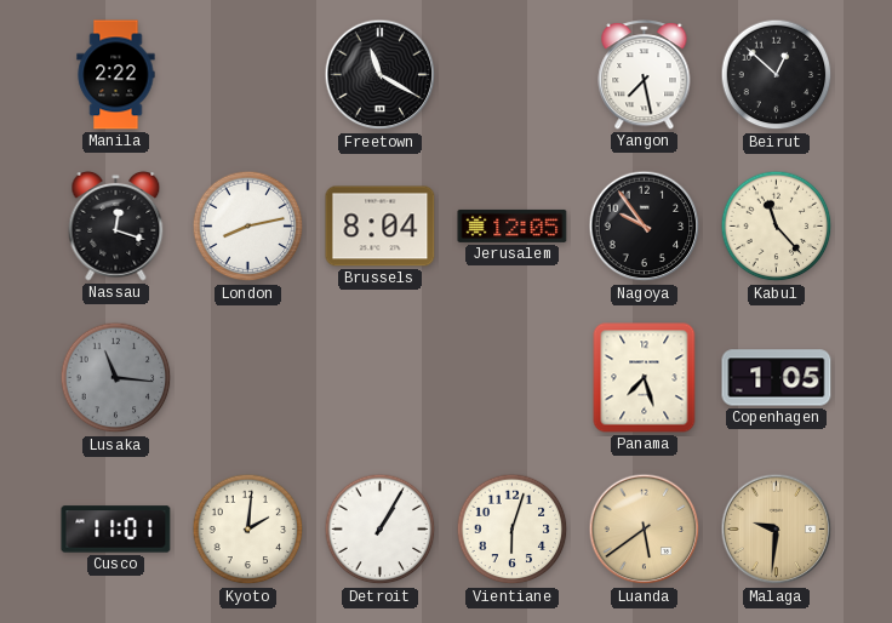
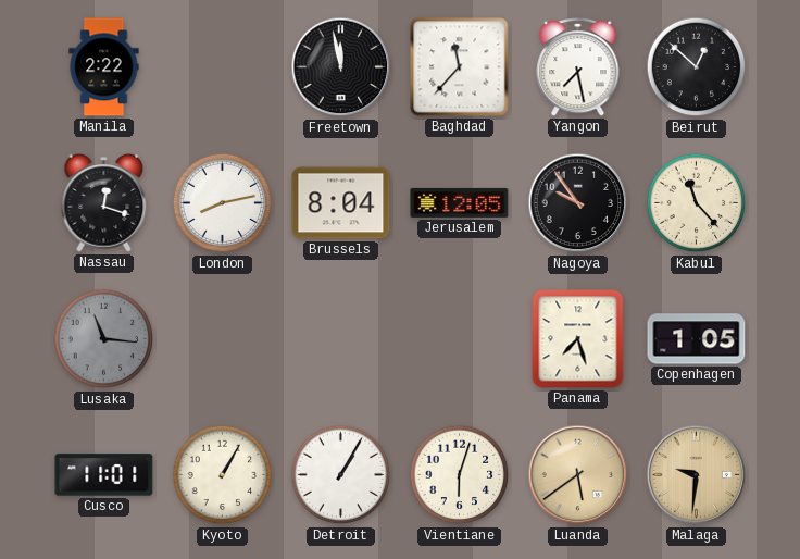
Freetown: 11:20 -> 11:58
Baghdad: none -> 11:37
Kyoto: 2:01 -> 1:05
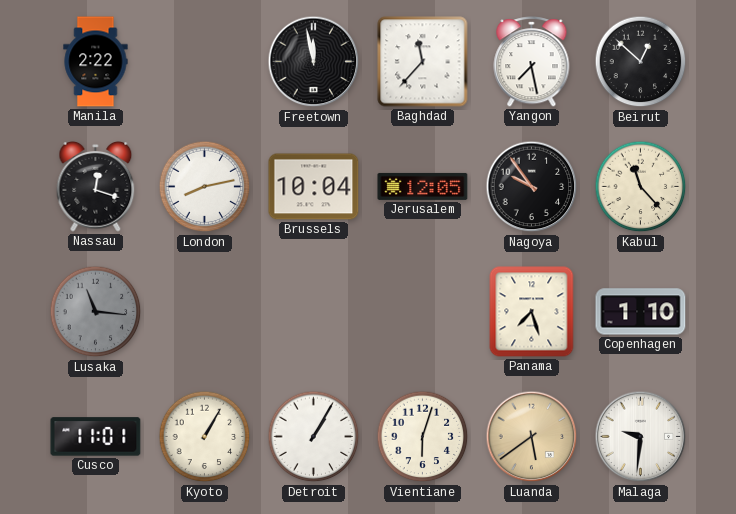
Brussels: 8:04 -> 10:04
Copenhagen: 1:05 -> 1:10
Malaga dial: champagne -> white
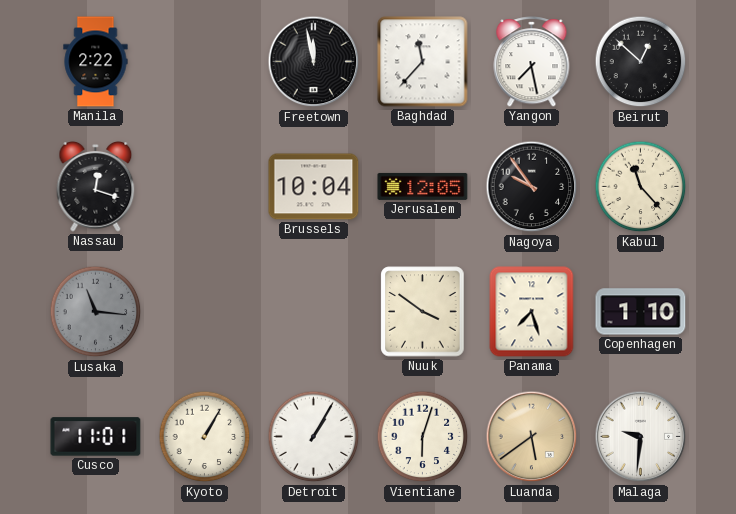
London: 8:13 -> none
Nuuk: none -> 3:51
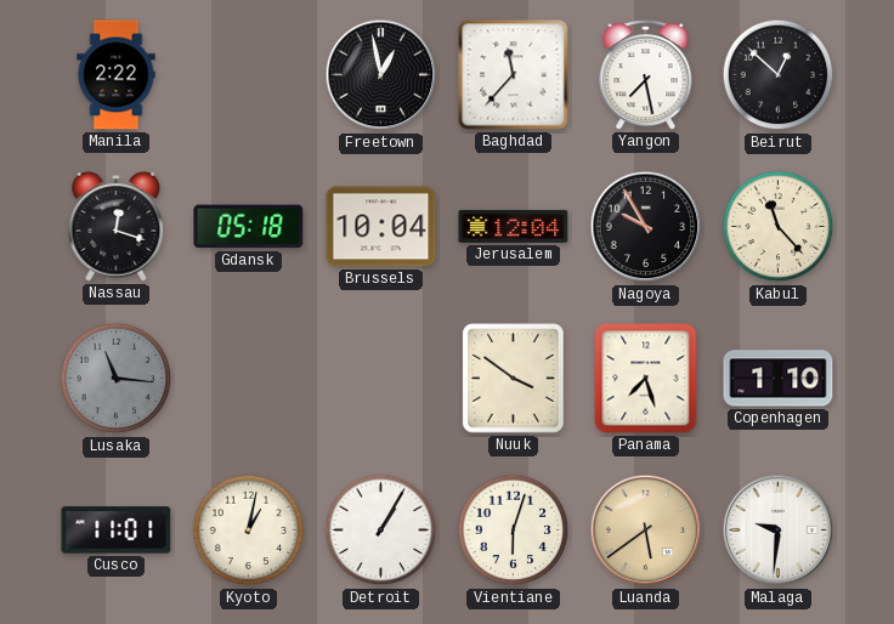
Freetown: 11:58 -> 12:58
Gdansk: none -> 05:18
Jerusalem: 12:05 -> 12:04
Nagoya: 9:54 -> 9:55
Kyoto: 1:05 -> 1:02
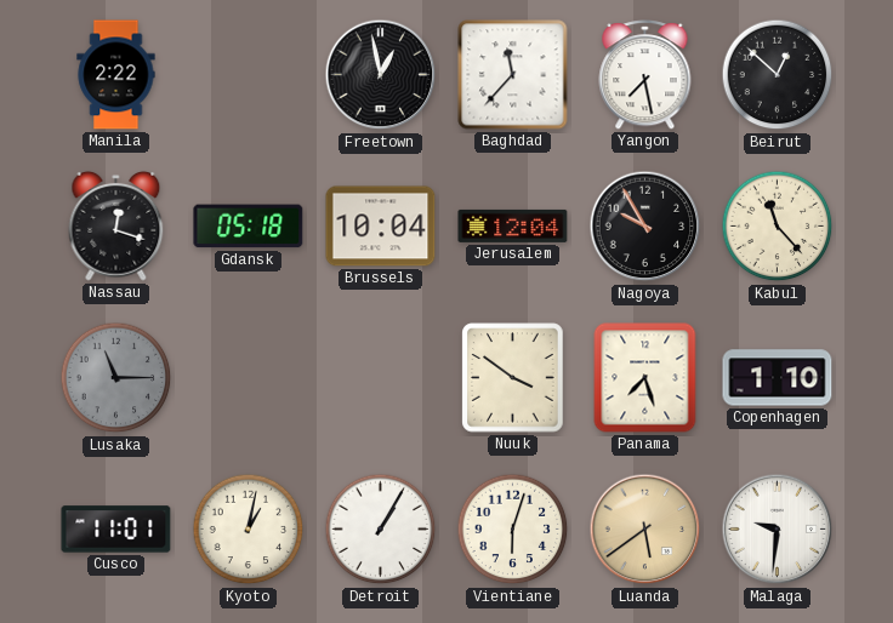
Lusaka: 11:16 -> 11:15
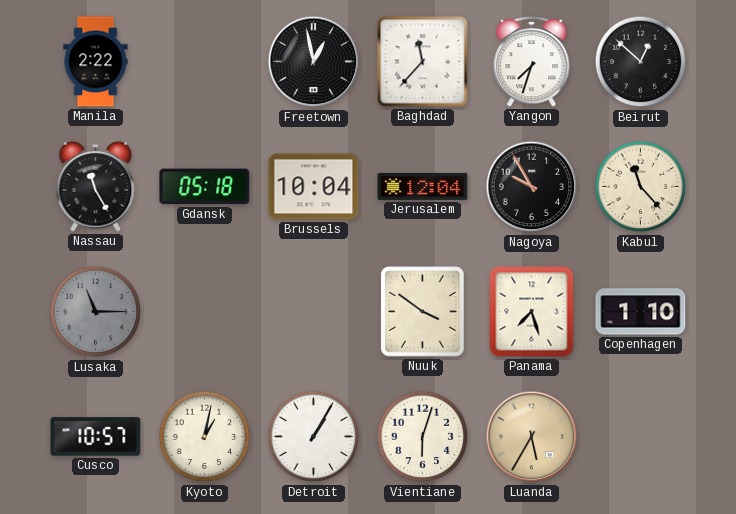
Yangon: 7:28 -> 7:33
Nassau: 12:18 -> 11:25
Cusco: 11:01 -> 10:57
Luanda: 5:39 -> 5:35
Malaga: 9:31 -> none
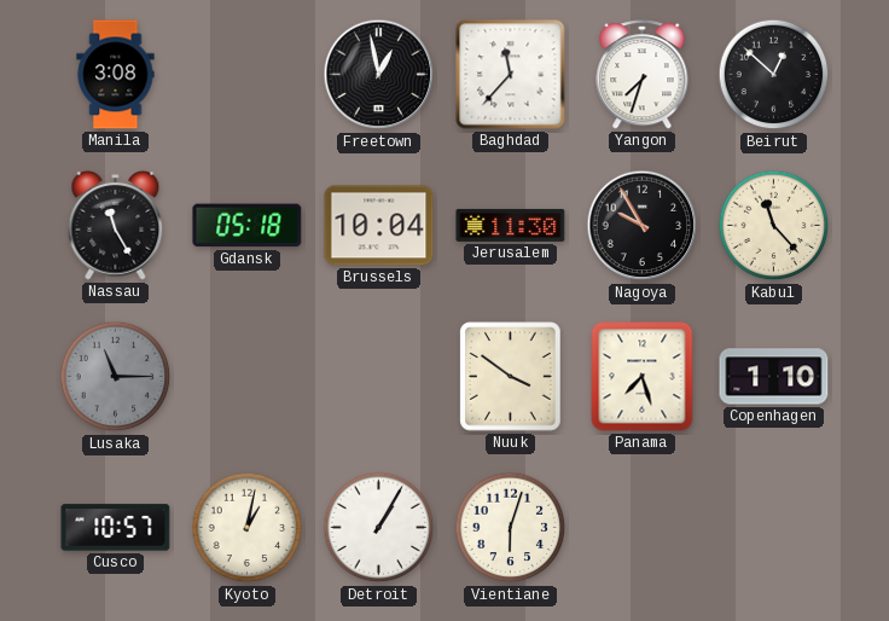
Manila: 2:22 -> 3:08
Jerusalem: 12:04 -> 11:30
Luanda: 5:35 -> none
